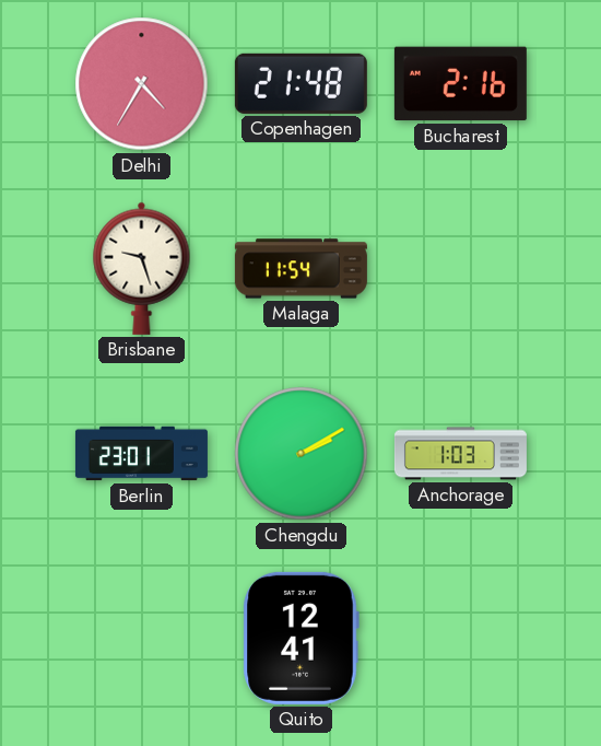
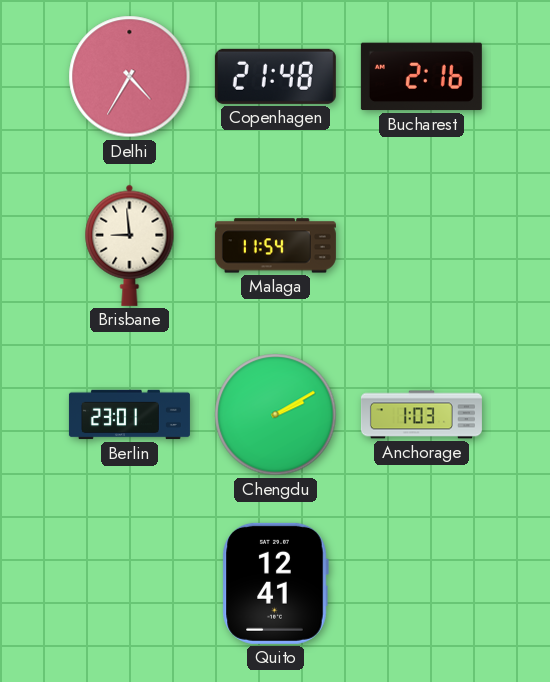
Brisbane: 9:27 -> 8:59
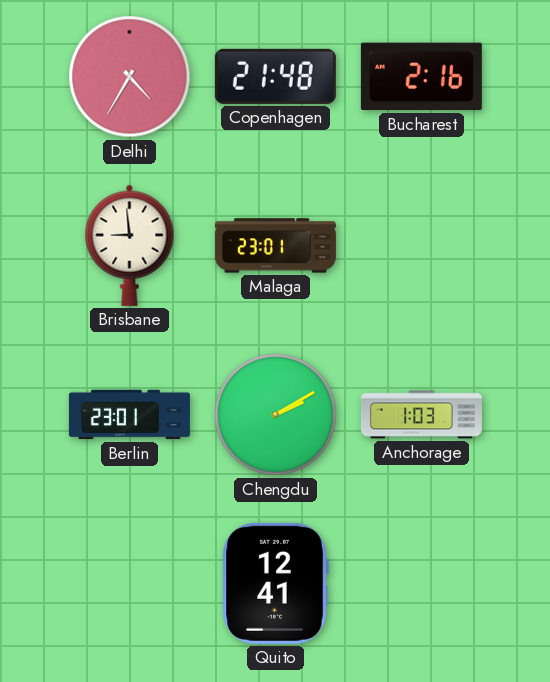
Malaga: 11:54 -> 23:01
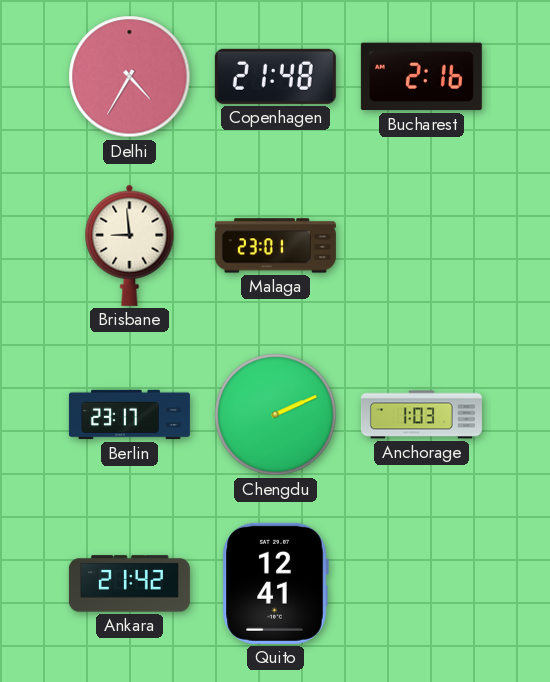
Berlin: 23:01 -> 23:17
Chengdu: 2:10 -> 2:11
Ankara: none -> 21:42
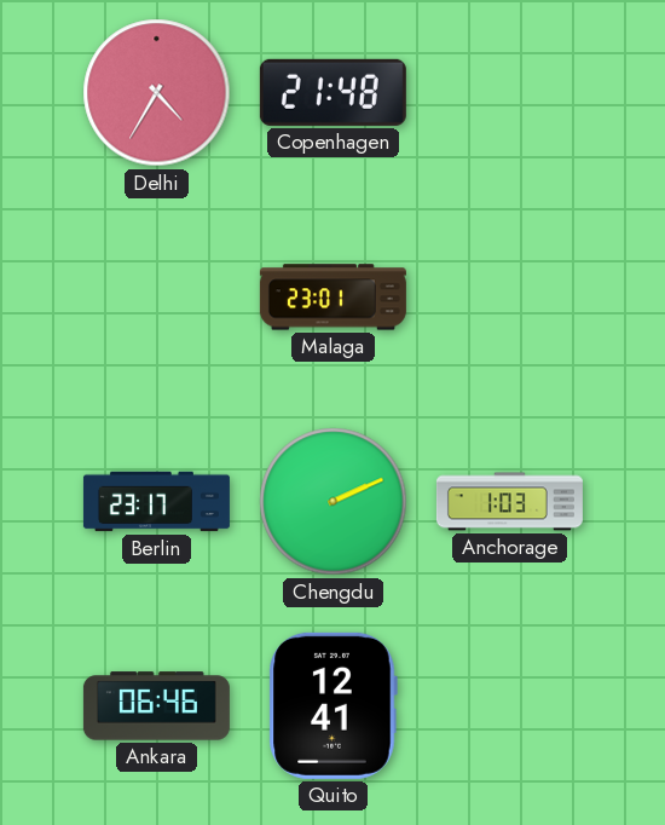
Bucharest: 2:16 -> none
Brisbane: 8:59 -> none
Ankara: 21:42 -> 06:46
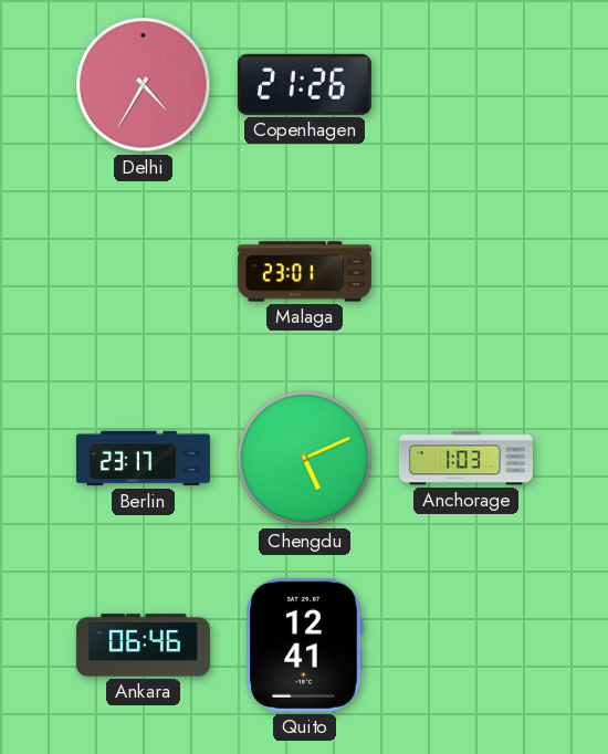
Copenhagen: 21:48 -> 21:26
Chengdu: 2:11 -> 5:11
